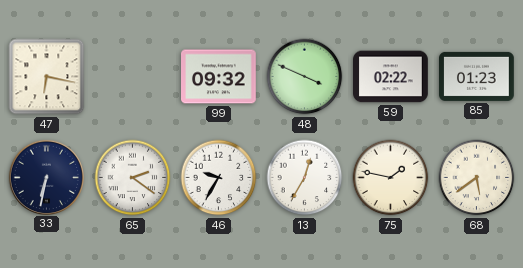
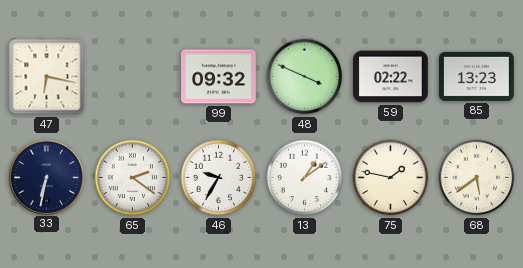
85: 01:23 -> 13:23
13: 12:35 -> 1:09
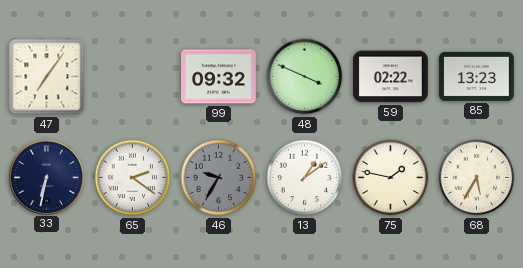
47: 6:17 -> 7:06
46 dial: white -> grey
68: 5:39 -> 5:35
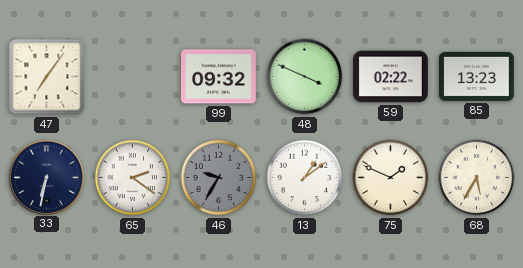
75: 1:47 -> 1:49
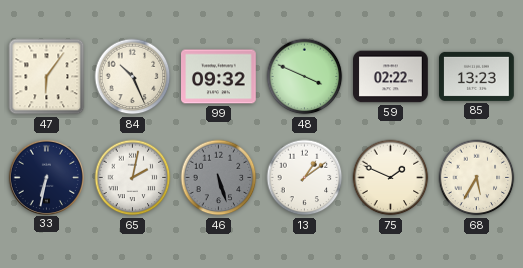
47: 7:06 -> 6:06
84: none -> 10:26
65: 2:21 -> 2:02
46: 9:35 -> 5:27
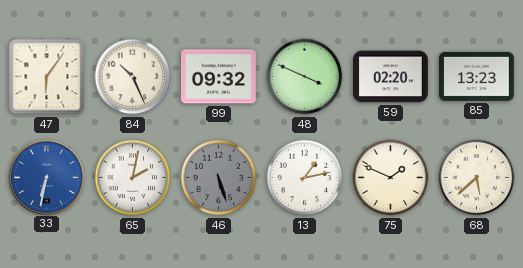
59: 02:22 -> 02:20
33 dial: navy -> blue
13: 1:09 -> 1:13
68: 5:35 -> 5:38
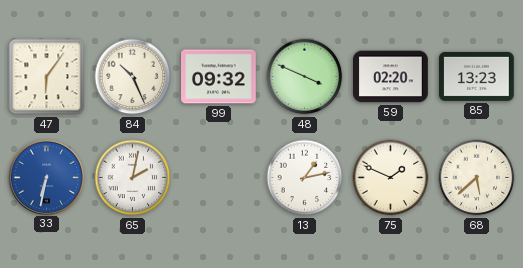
46: 5:27 -> none
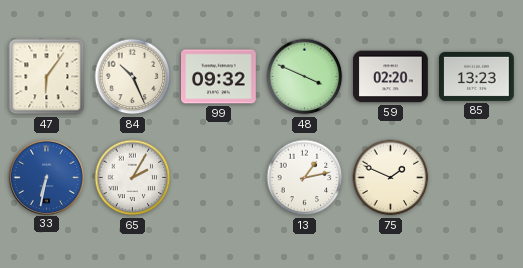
65: 2:02 -> 2:05
68: 5:38 -> none
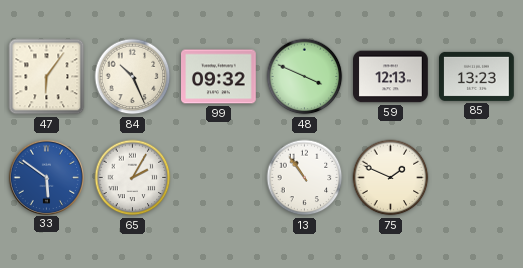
59: 02:20 -> 12:13
33: 6:32 -> 5:51
13: 1:13 -> 10:54
